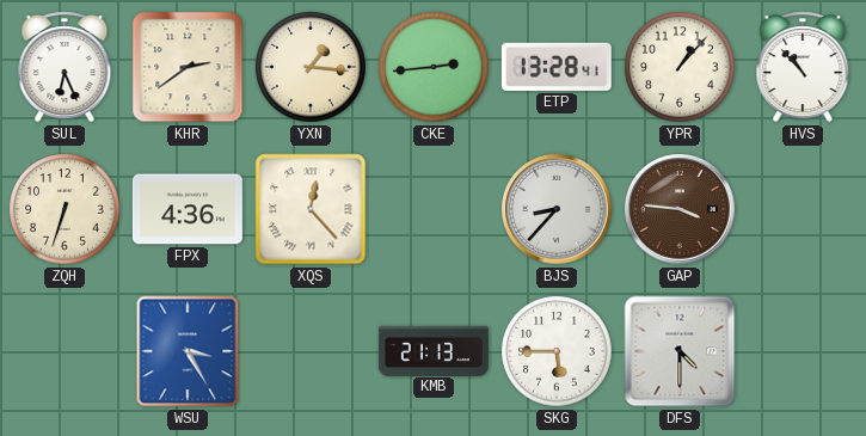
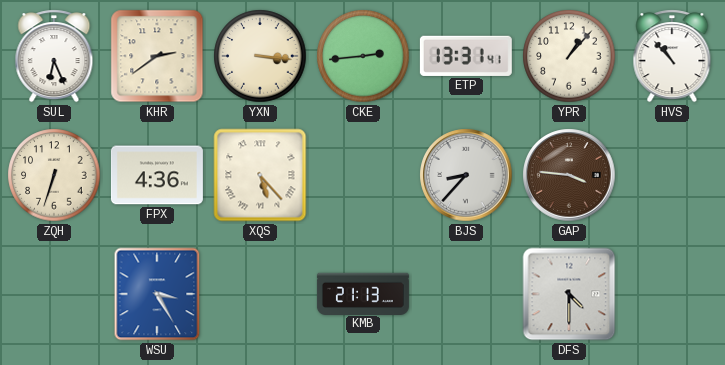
YXN: 1:16 -> 3:16
ETP: 13:28 -> 13:31
XQS: 12:23 -> 5:23
SKG: 5:45 -> none
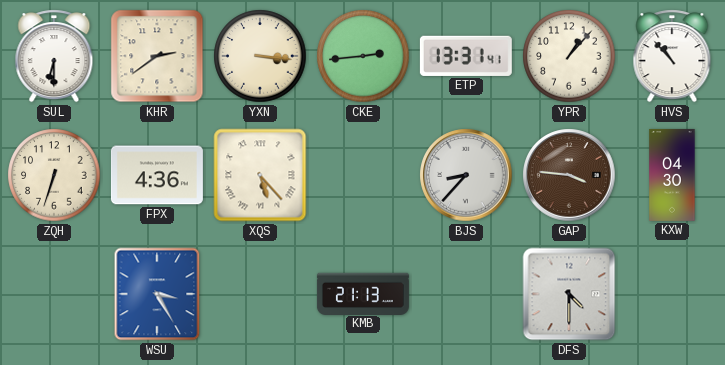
SUL: 6:26 -> 6:30
KXW: none -> 04:30
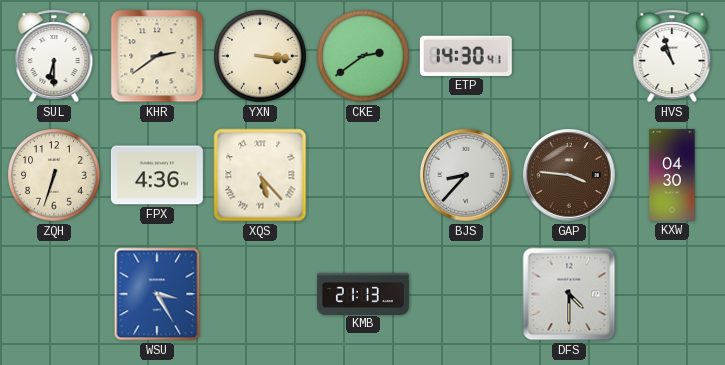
CKE: 2:44 -> 2:39
ETP: 13:31 -> 14:30
YPR: 1:07 -> none
HVS: 10:53 -> 10:57
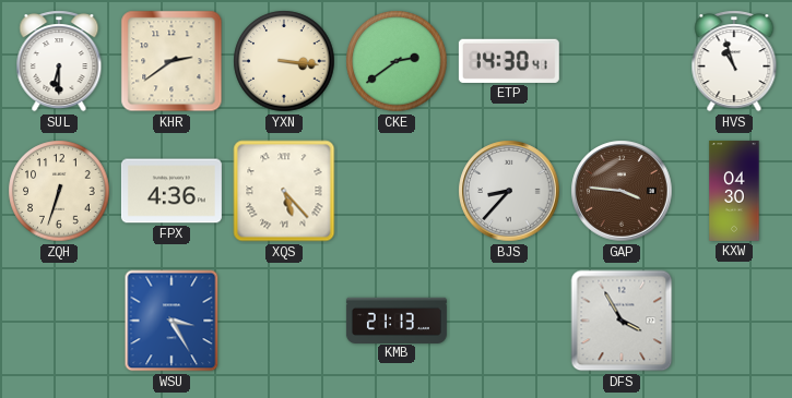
DFS: 4:30 -> 3:55
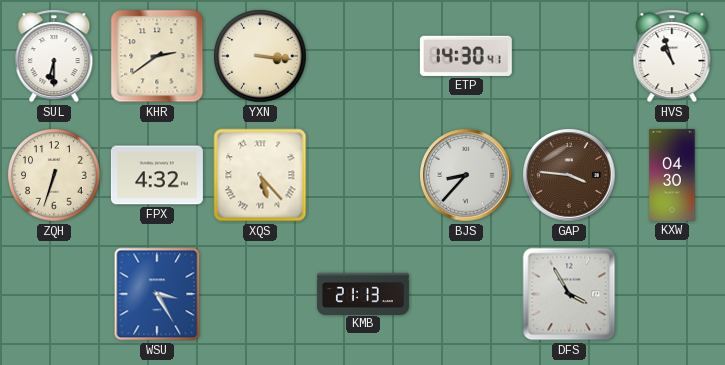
CKE: 2:39 -> none
FPX: 4:36 -> 4:32
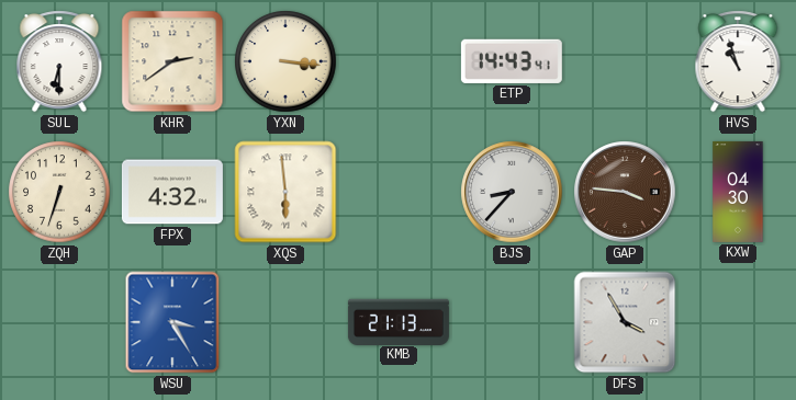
ETP: 14:30 -> 14:43
XQS: 5:23 -> 5:59
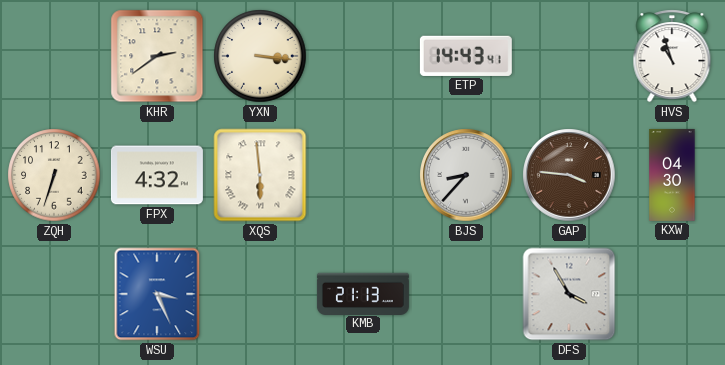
SUL: 6:30 -> none
WSU: 3:25 -> 3:26
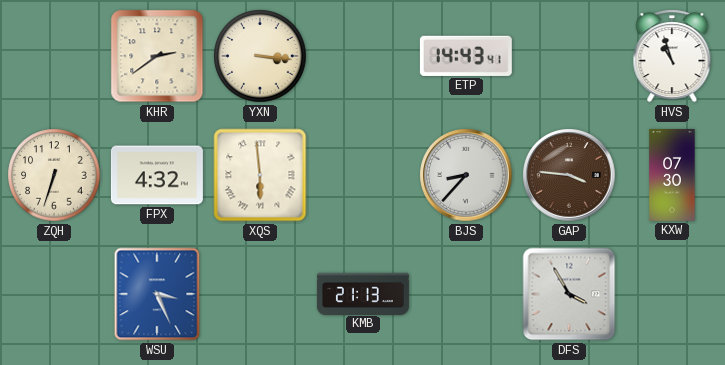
KXW: 04:30 -> 07:30
